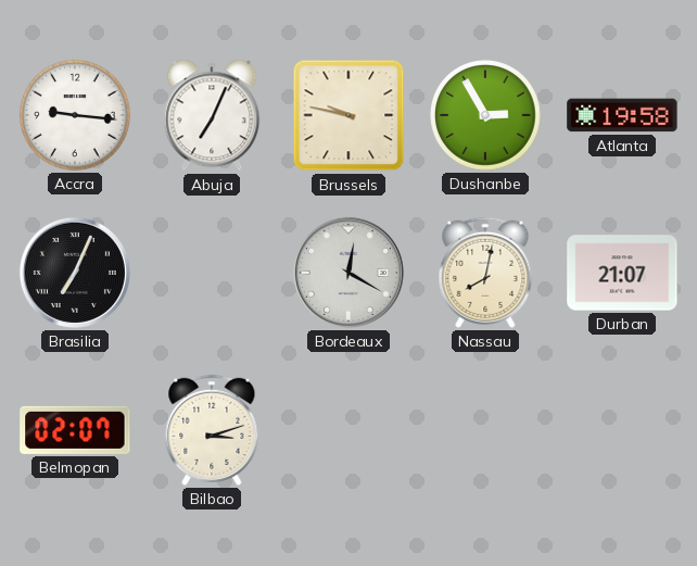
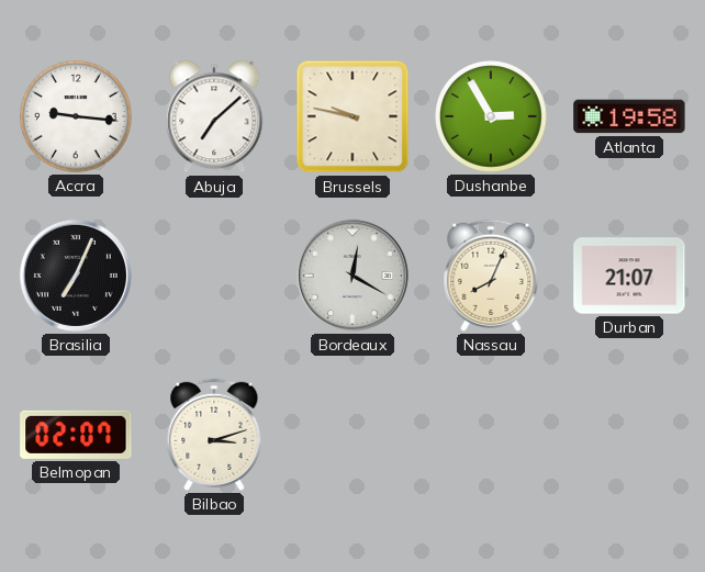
Abuja: 7:04 -> 7:08
Nassau: 8:02 -> 8:04
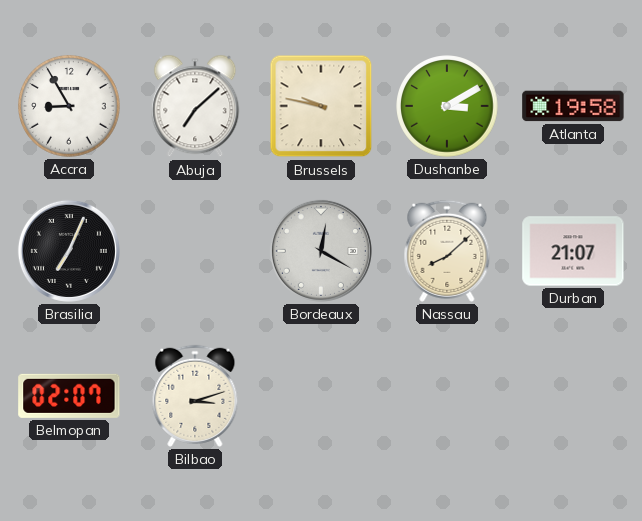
Accra: 9:16 -> 8:55
Dushanbe: 2:55 -> 3:10
Nassau: 8:04 -> 8:08
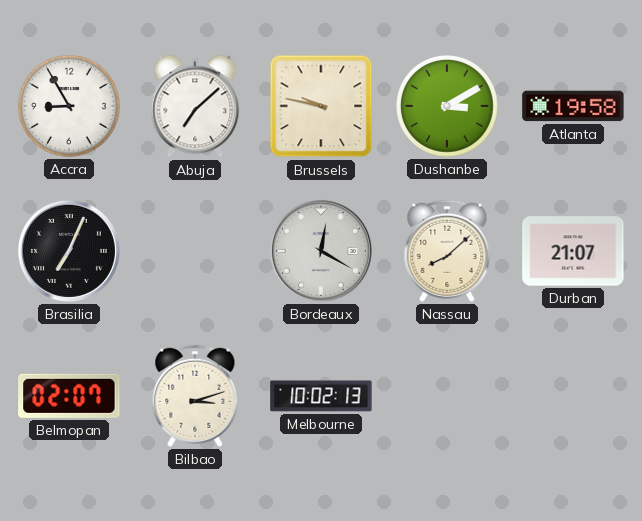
Melbourne: none -> 10:02
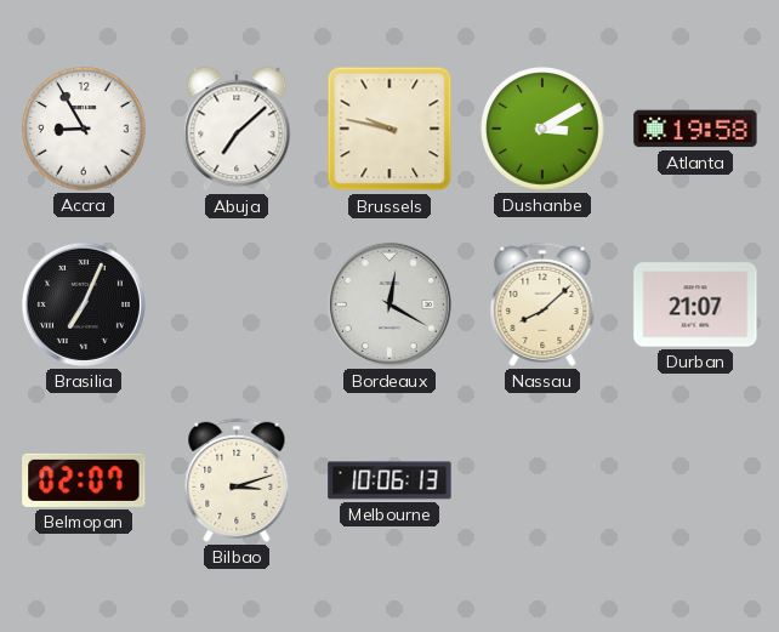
Melbourne: 10:02 -> 10:06
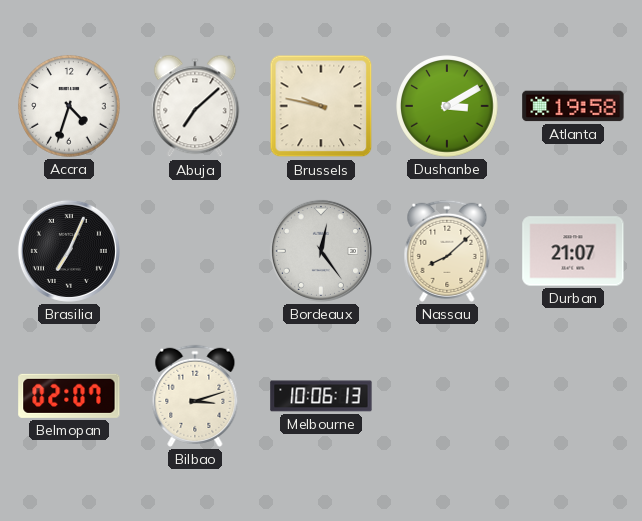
Accra: 8:55 -> 4:33
Bordeaux: 12:20 -> 12:24
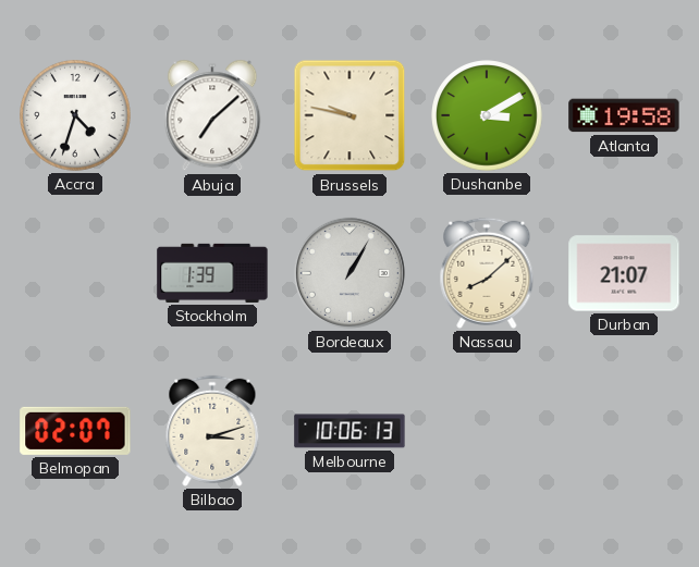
Brasilia: 7:04 -> none
Stockholm: none -> 1:39
Bordeaux: 12:24 -> 1:05
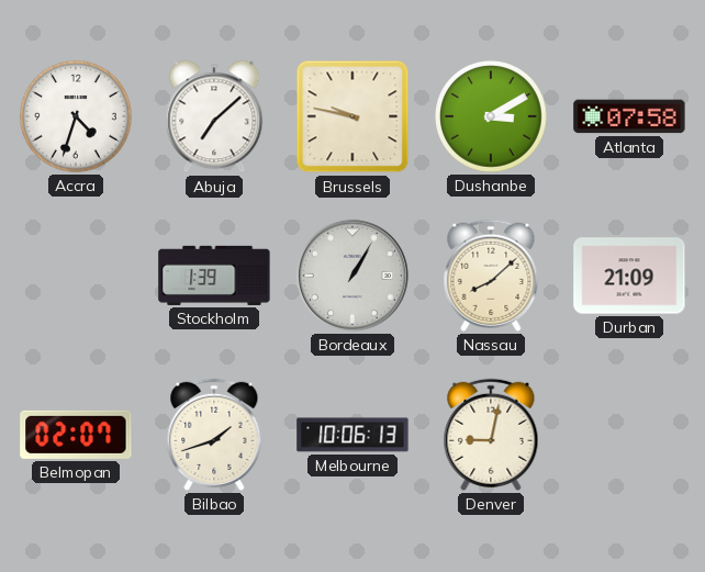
Atlanta: 19:58 -> 07:58
Durban: 21:07 -> 21:09
Bilbao: 3:12 -> 1:42
Denver: none -> 9:02
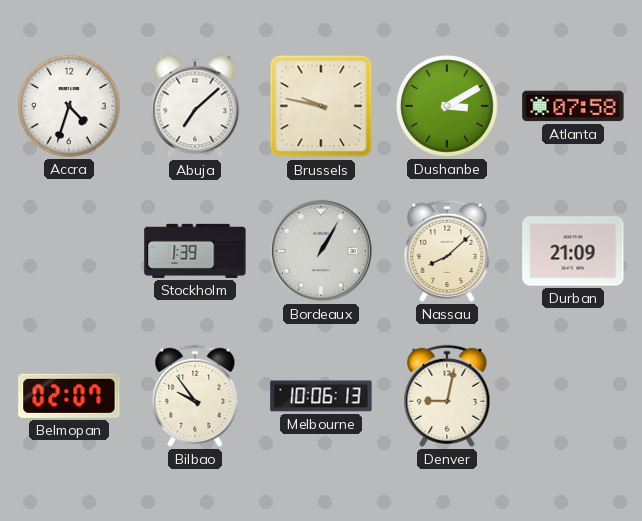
Bilbao: 1:42 -> 9:54
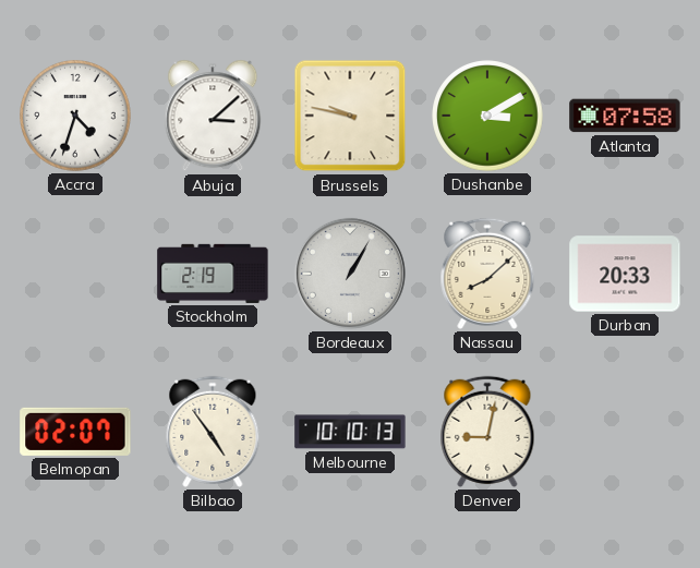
Abuja: 7:08 -> 3:08
Stockholm: 1:39 -> 2:19
Durban: 21:09 -> 20:33
Bilbao: 9:54 -> 4:54
Melbourne: 10:06 -> 10:10
